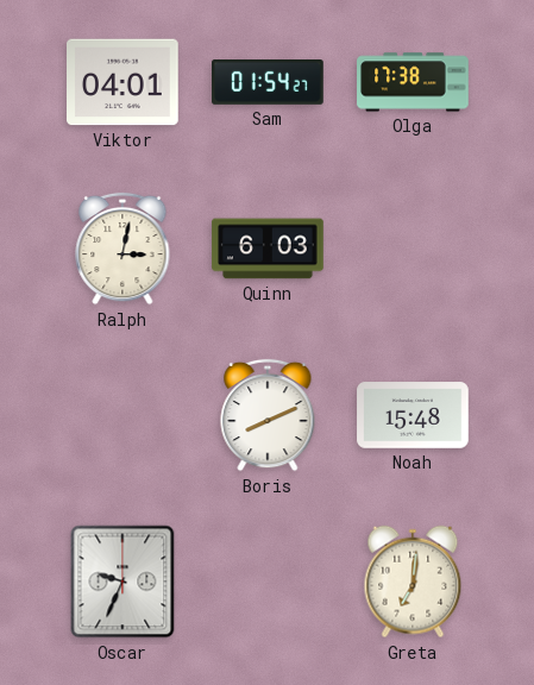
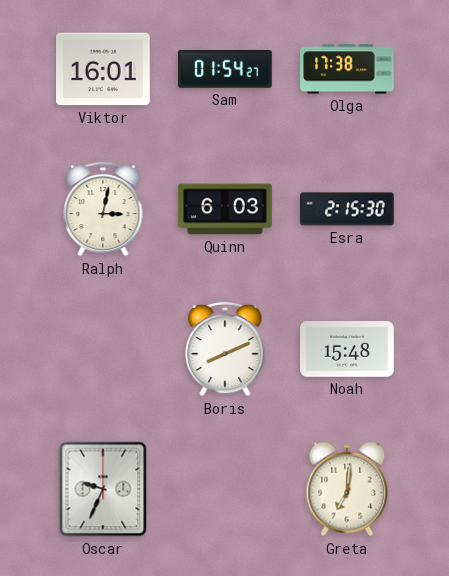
Viktor: 04:01 -> 16:01
Esra: none -> 2:15
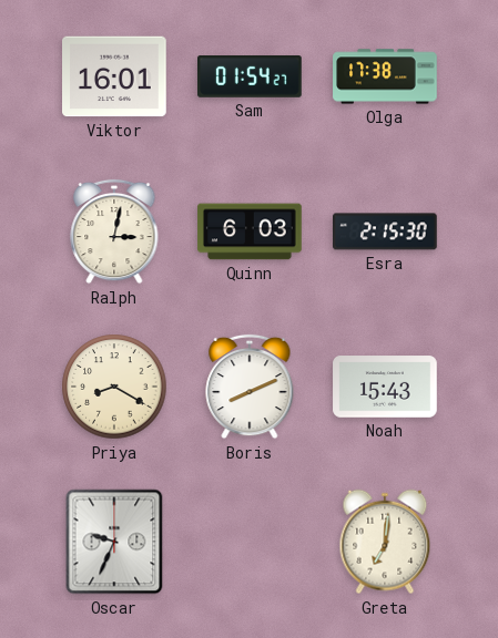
Priya: none -> 8:20
Noah: 15:48 -> 15:43
